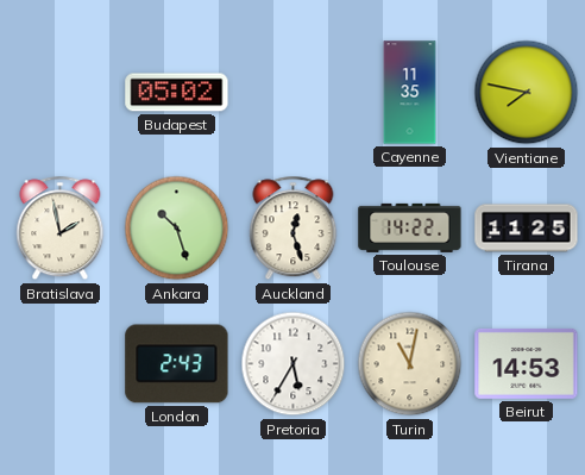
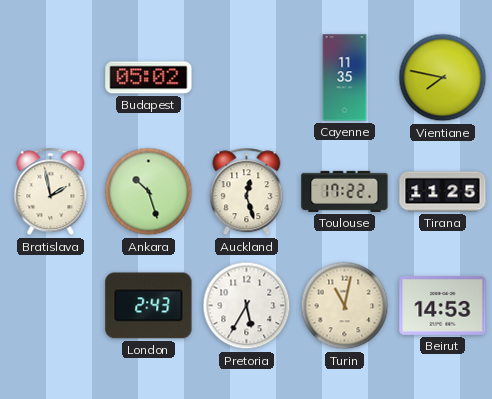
Toulouse: 14:22 -> 17:22
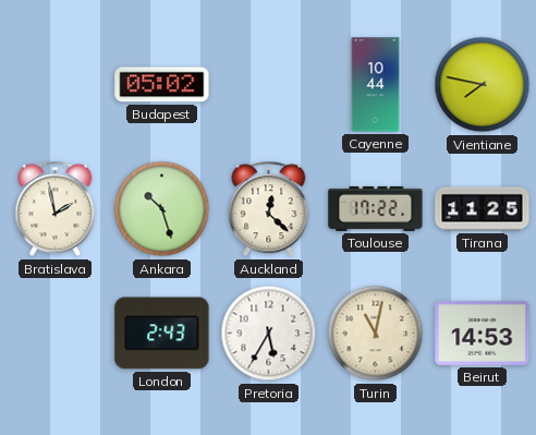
Cayenne: 11:35 -> 10:44
Auckland: 12:27 -> 12:22
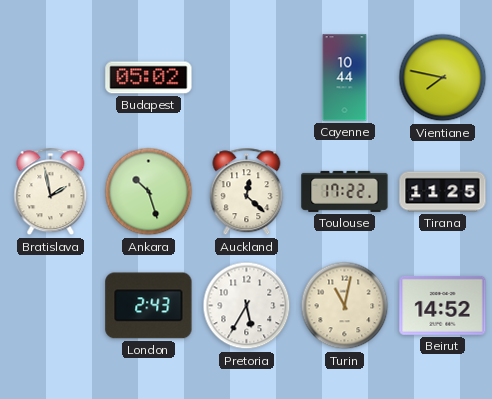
Beirut: 14:53 -> 14:52
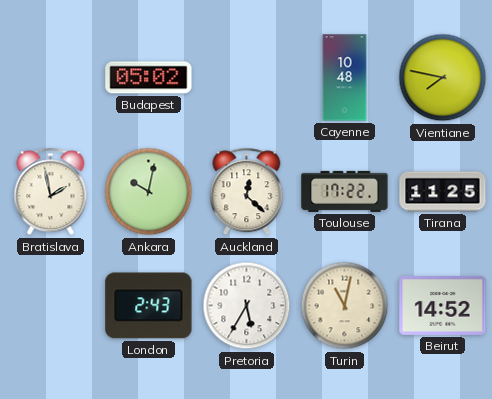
Cayenne: 10:44 -> 10:48
Ankara: 10:27 -> 10:02
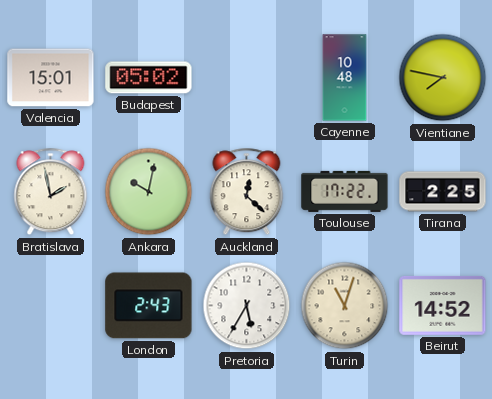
Valencia: none -> 15:01
Tirana: 11:25 -> 2:25
Turin: 11:02 -> 11:03
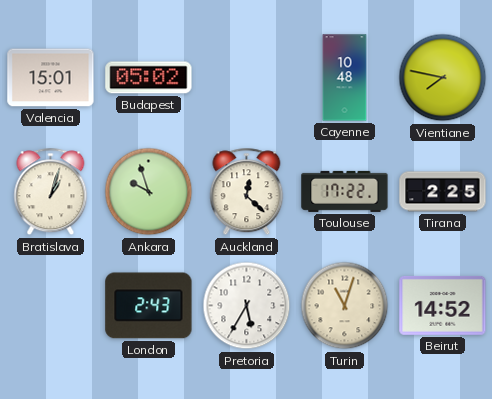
Bratislava: 1:58 -> 1:03
Ankara: 10:02 -> 9:57
